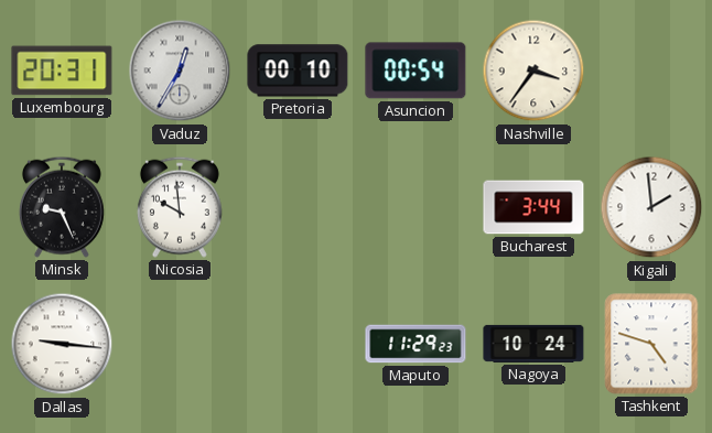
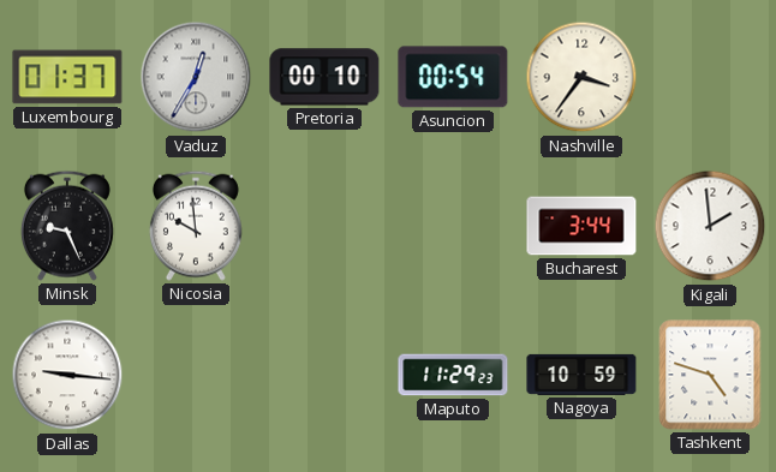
Luxembourg: 20:31 -> 01:37
Nagoya: 10:24 -> 10:59
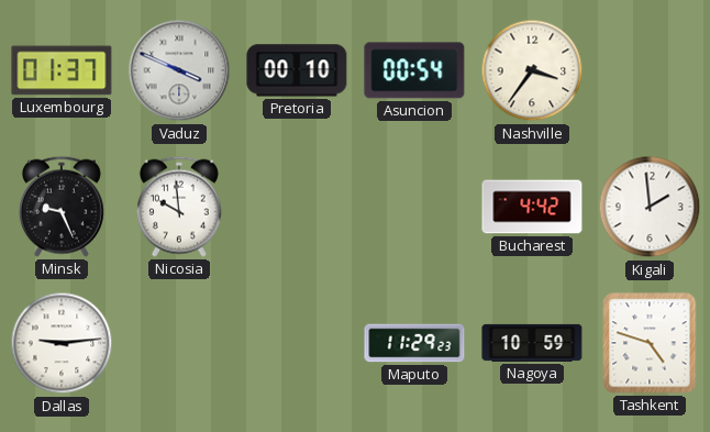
Vaduz: 12:35 -> 3:49
Bucharest: 3:44 -> 4:42
Dallas: 9:16 -> 9:14
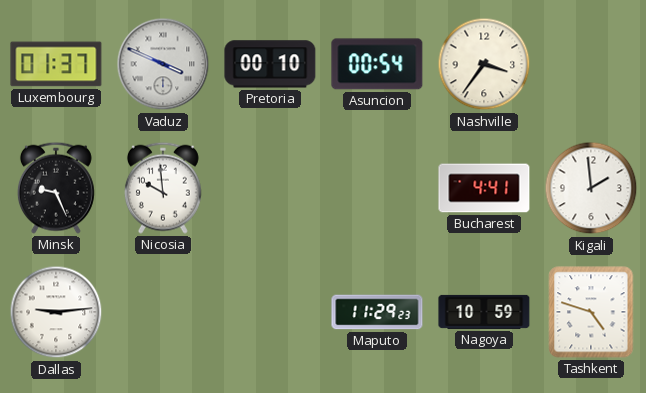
Bucharest: 4:42 -> 4:41
